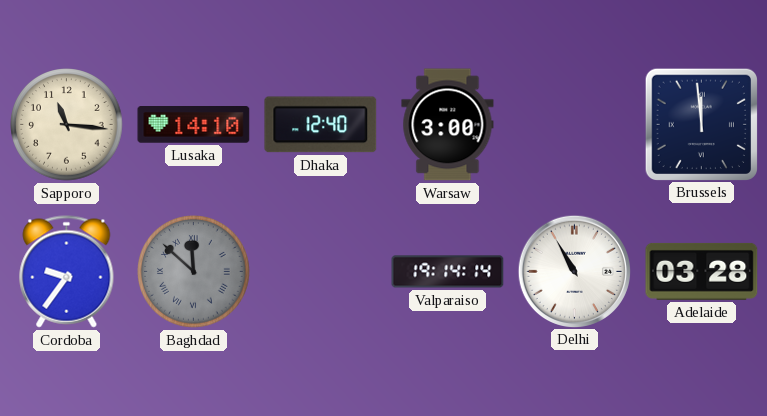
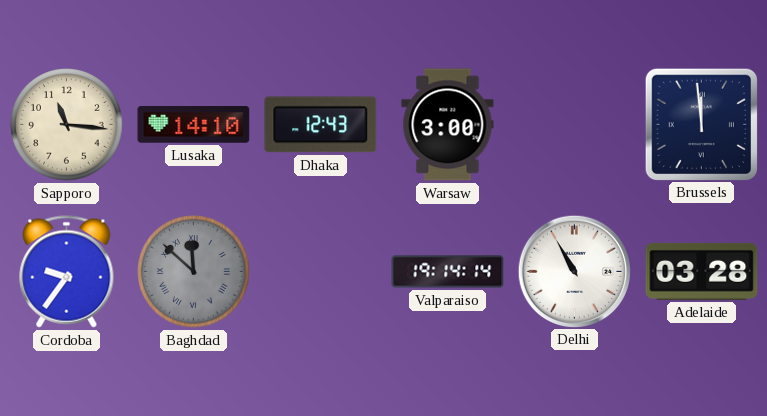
Dhaka: 12:40 -> 12:43
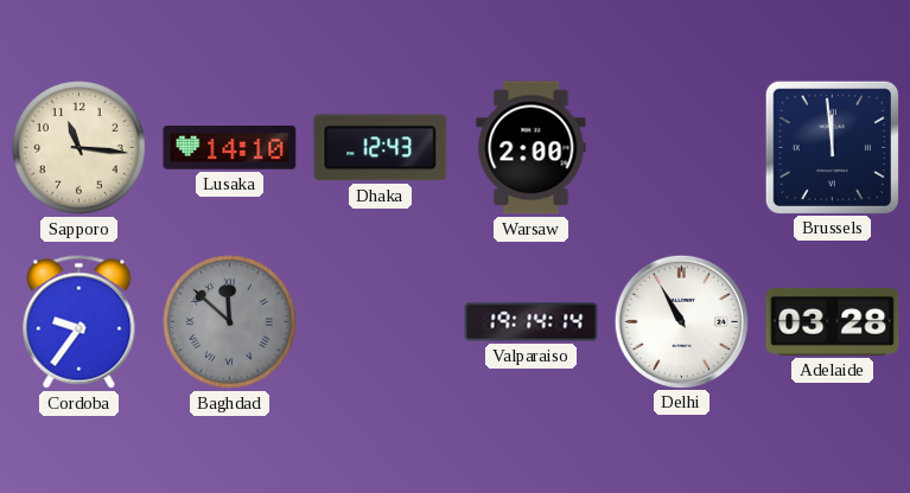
Warsaw: 3:00 -> 2:00
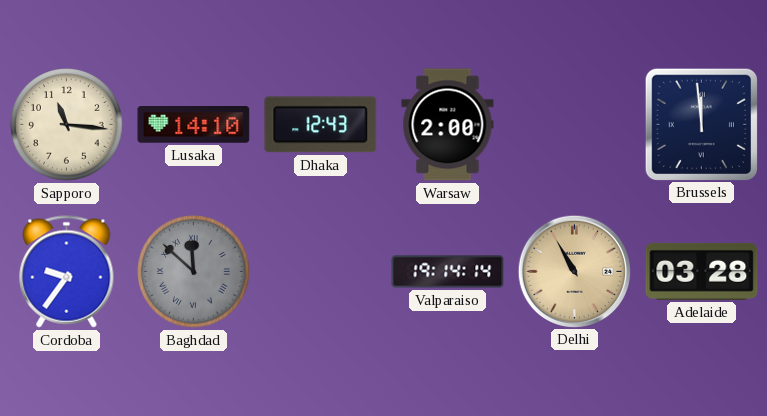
Delhi dial: white -> champagne
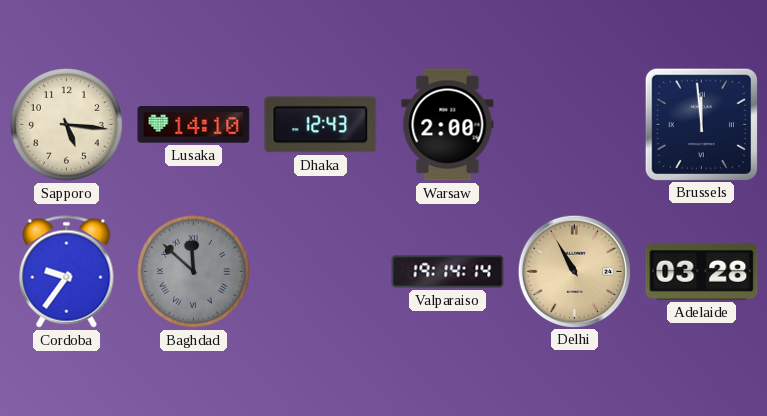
Sapporo: 11:16 -> 5:16
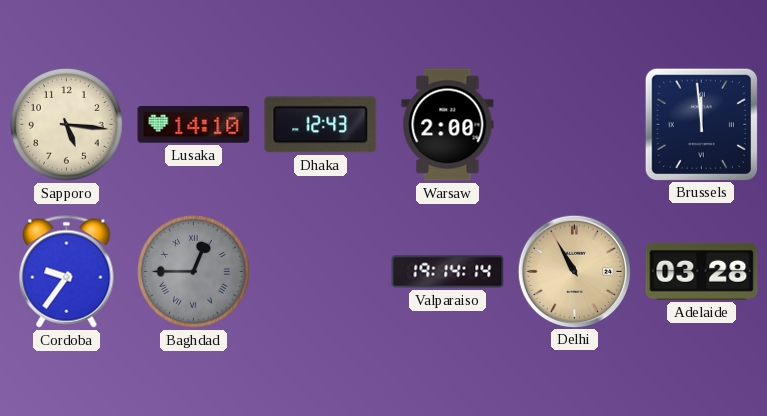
Baghdad: 11:52 -> 12:45
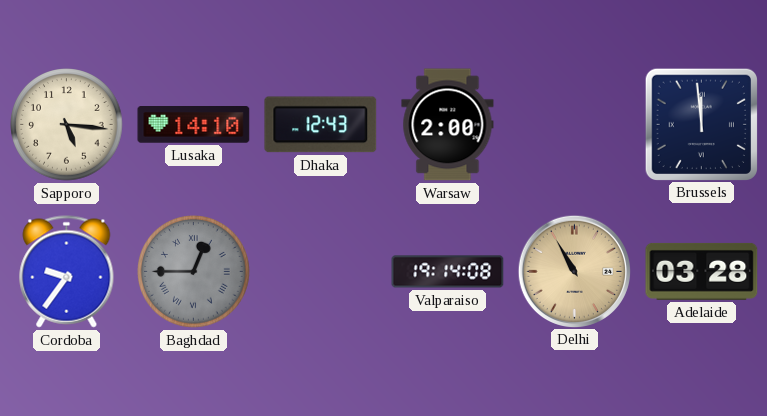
Valparaiso: 19:14:14 -> 19:14:08
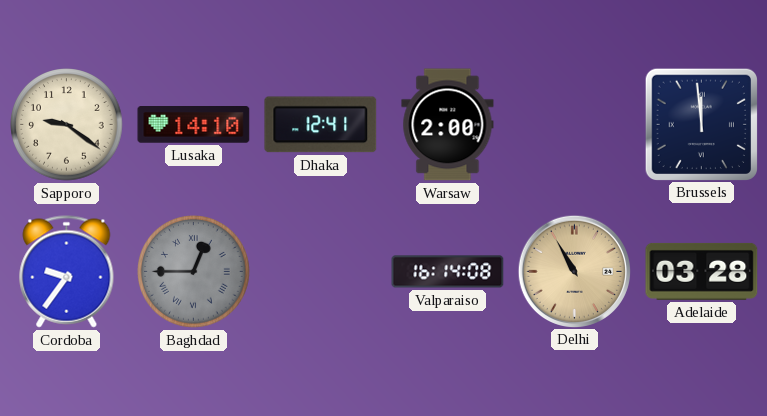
Sapporo: 5:16 -> 9:21
Dhaka: 12:43 -> 12:41
Valparaiso: 19:14 -> 16:14
